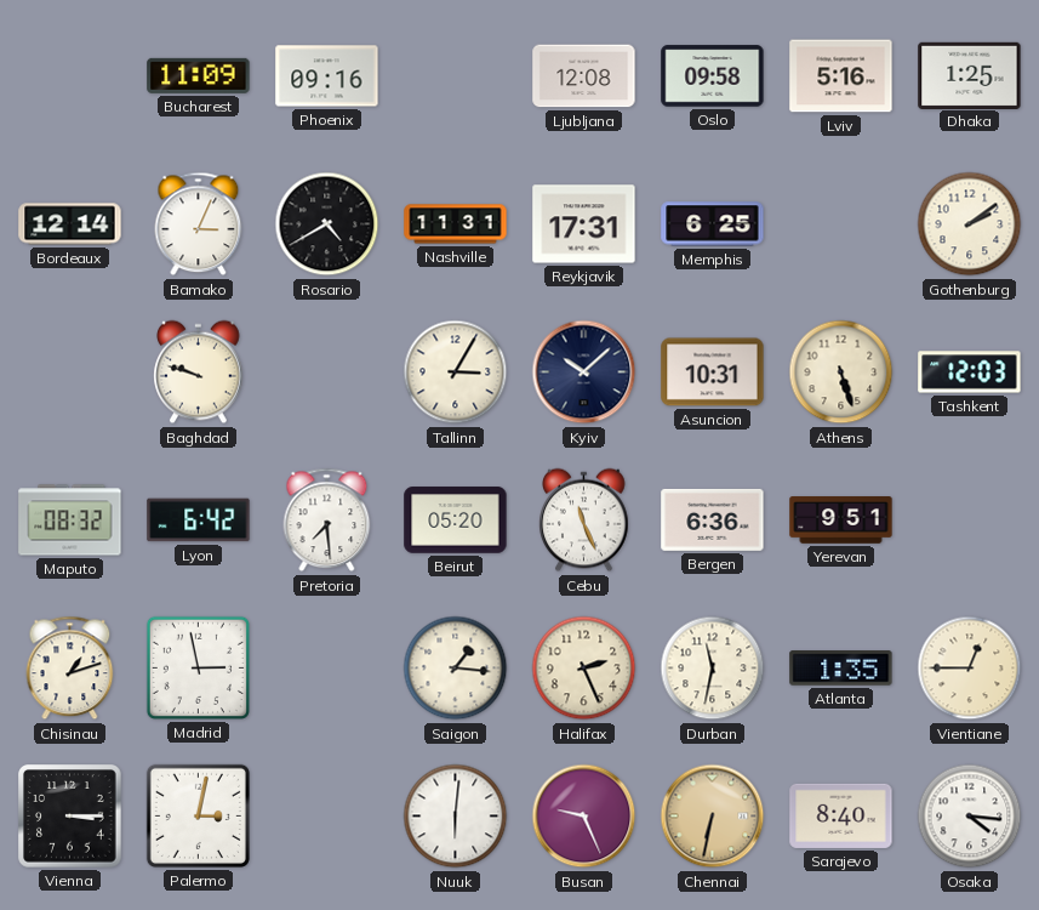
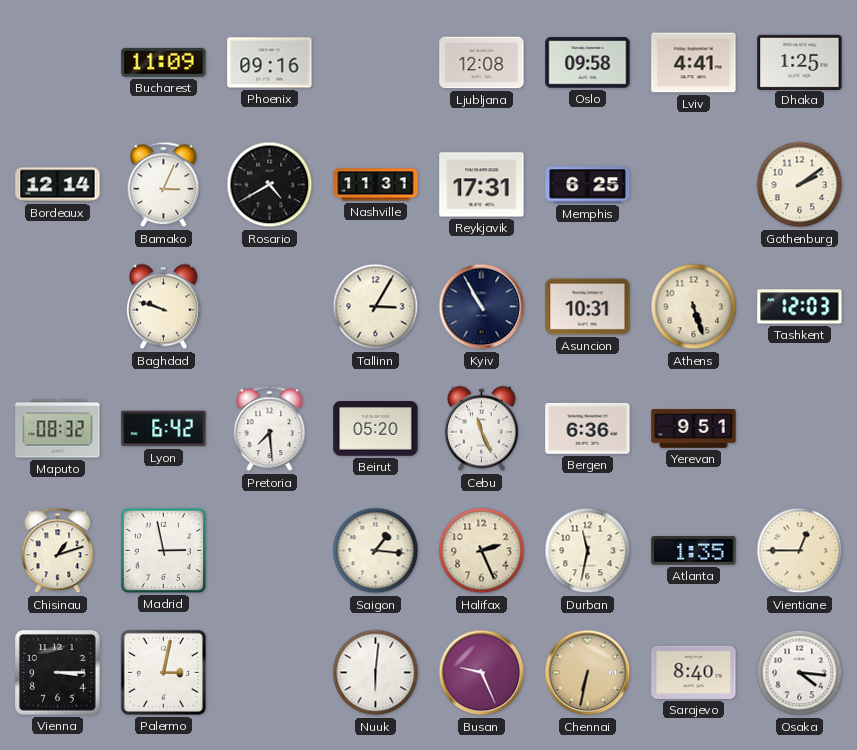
Lviv: 5:16 -> 4:41
Kyiv: 10:08 -> 10:55
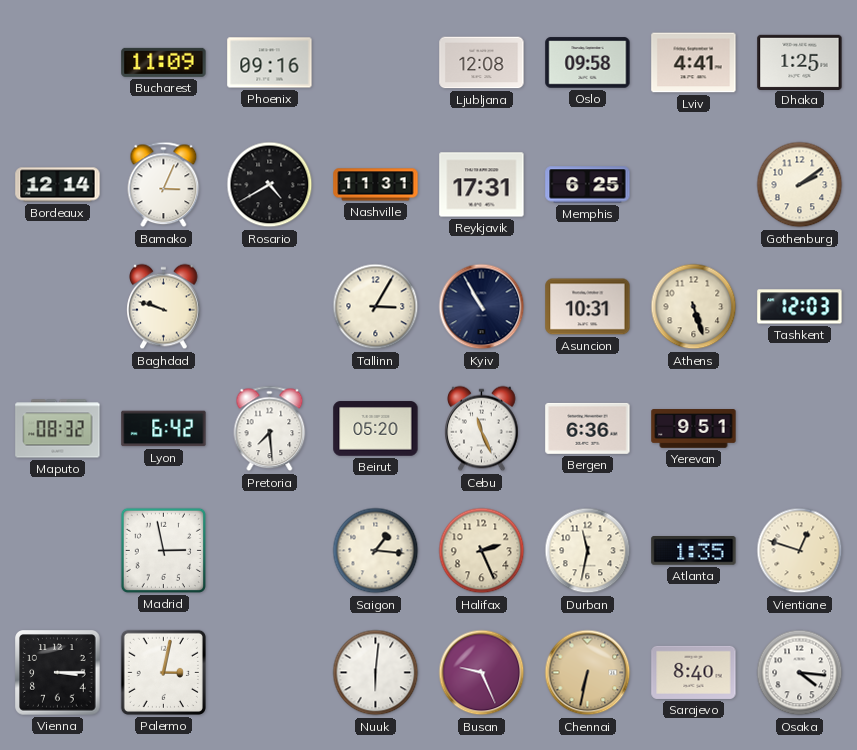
Chisinau: 1:12 -> none
Vientiane: 12:45 -> 12:48
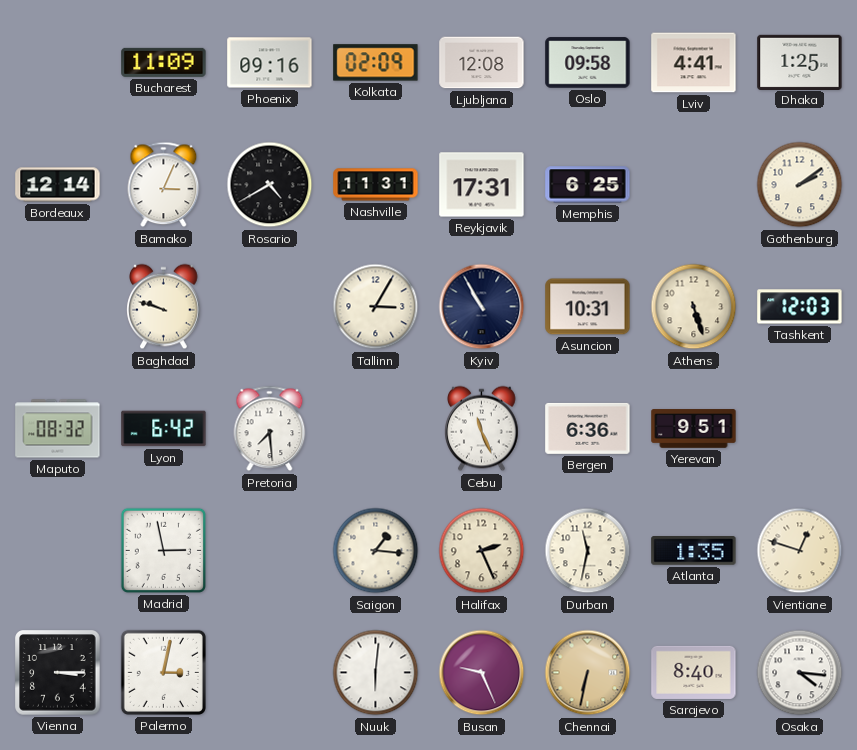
Kolkata: none -> 02:09
Beirut: 05:20 -> none
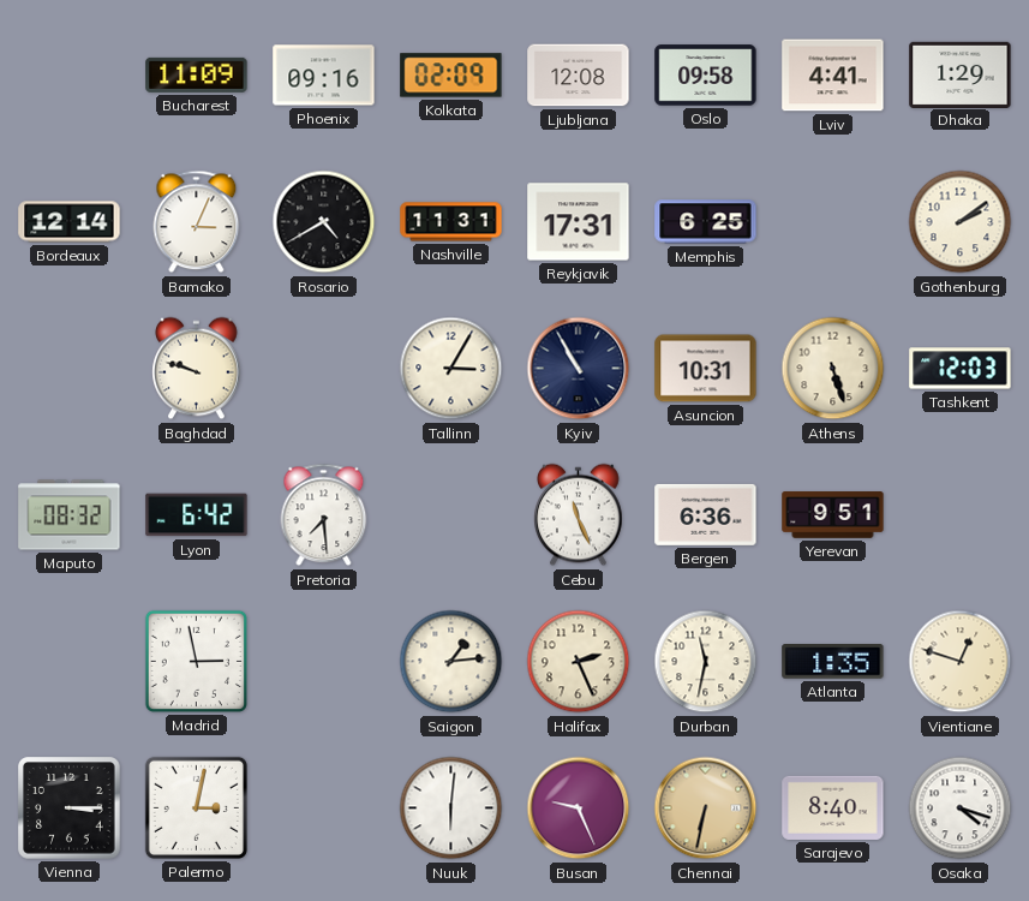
Dhaka: 1:25 -> 1:29
Saigon: 1:16 -> 1:14
Osaka: 4:16 -> 4:18
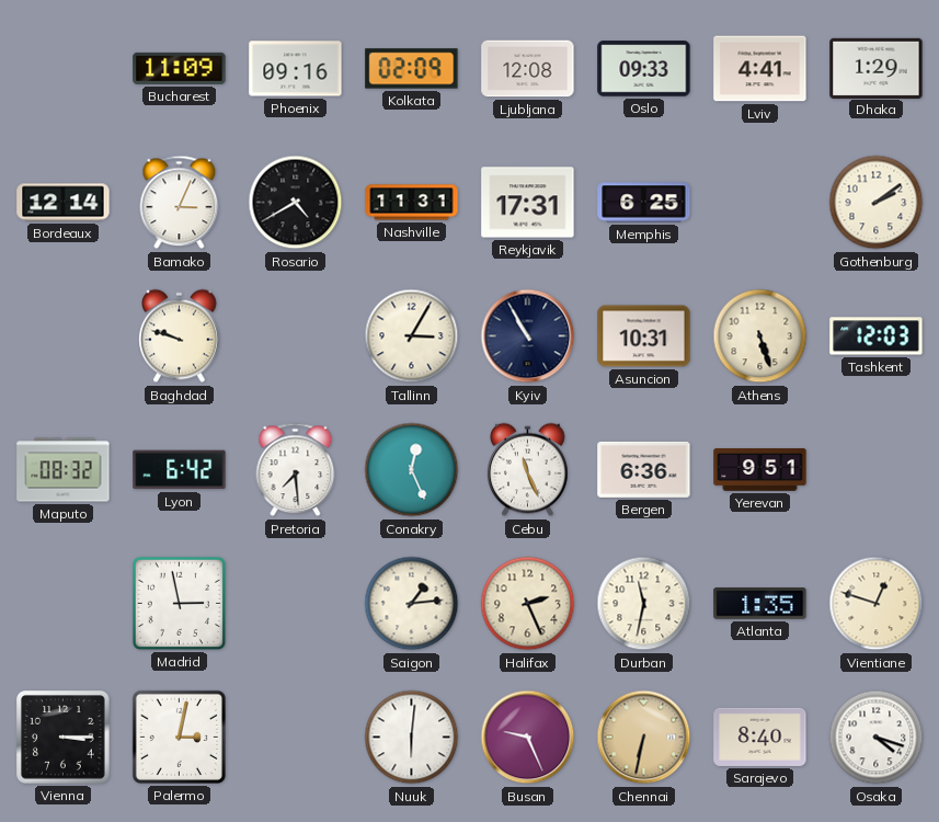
Oslo: 09:58 -> 09:33
Conakry: none -> 12:26
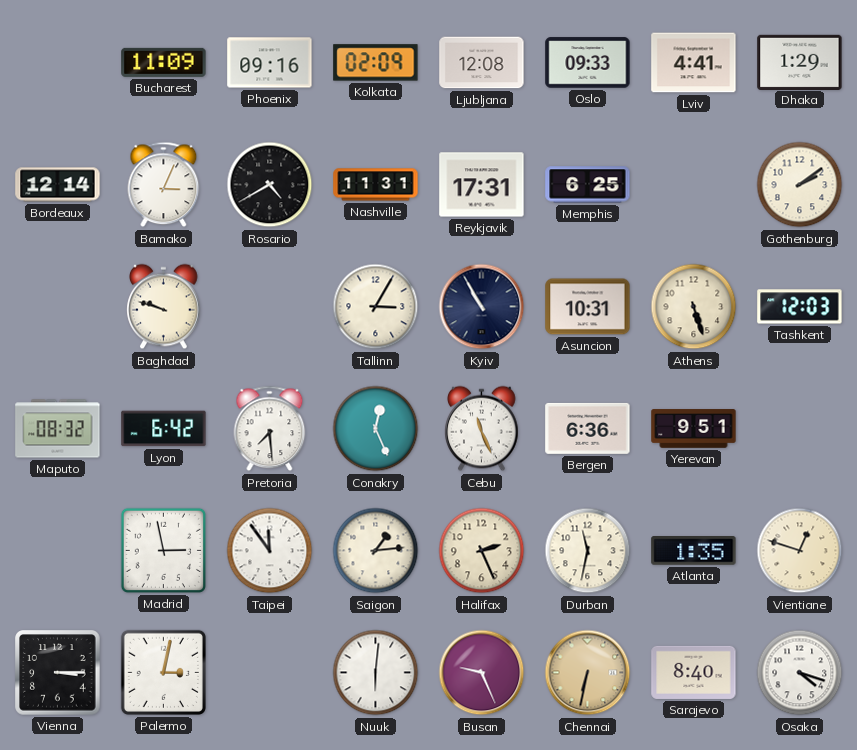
Taipei: none -> 11:54
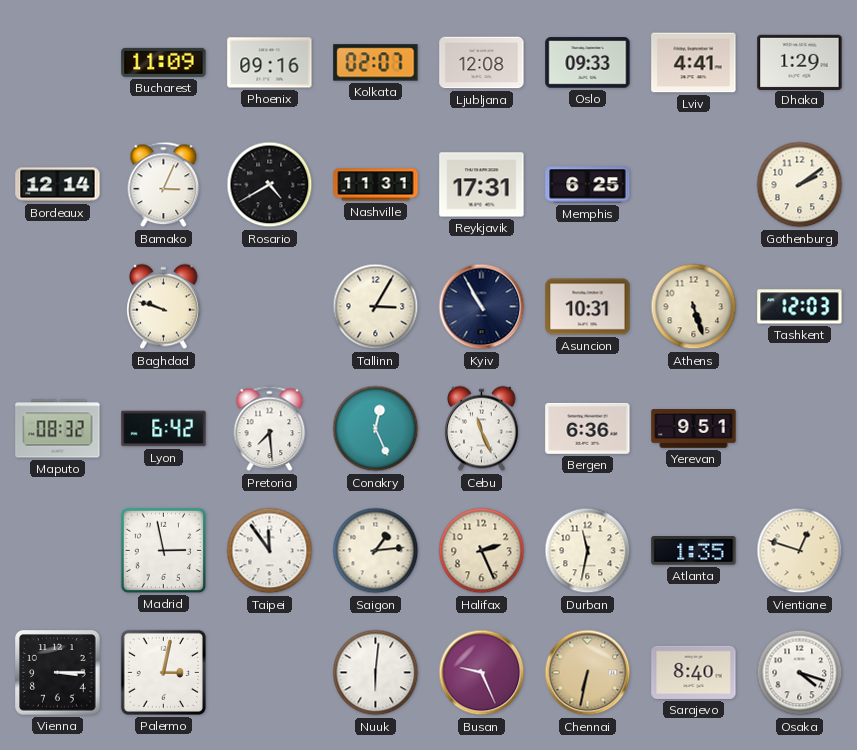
Kolkata: 02:09 -> 02:07
